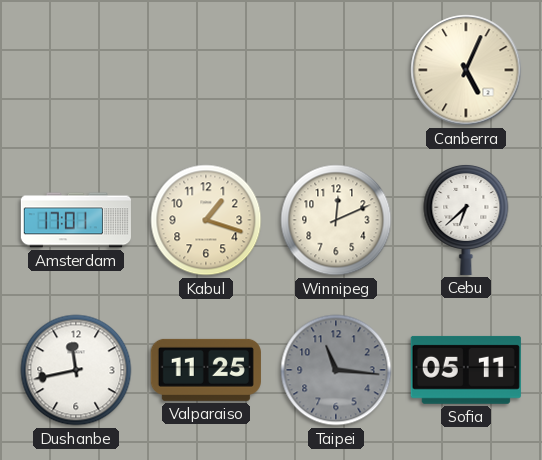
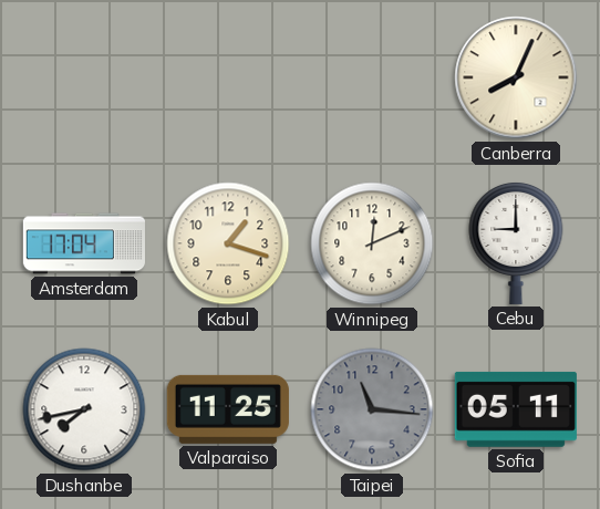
Canberra: 5:04 -> 8:04
Amsterdam: 17:01 -> 17:04
Cebu: 6:38 -> 9:00
Dushanbe: 11:43 -> 7:43
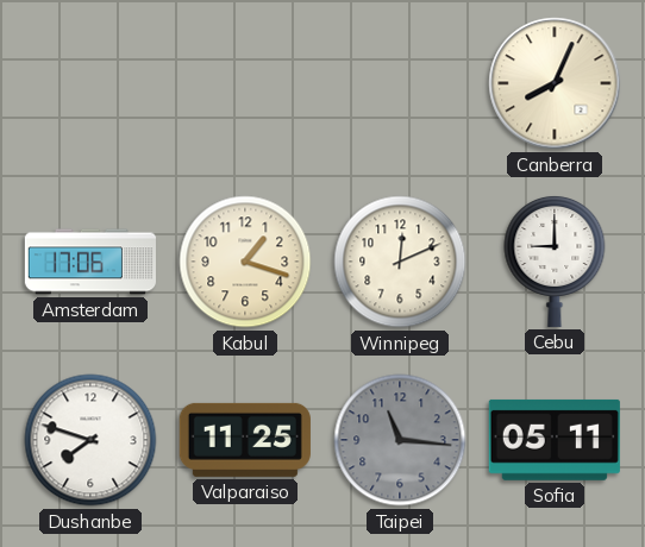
Amsterdam: 17:04 -> 17:06
Dushanbe: 7:43 -> 7:48
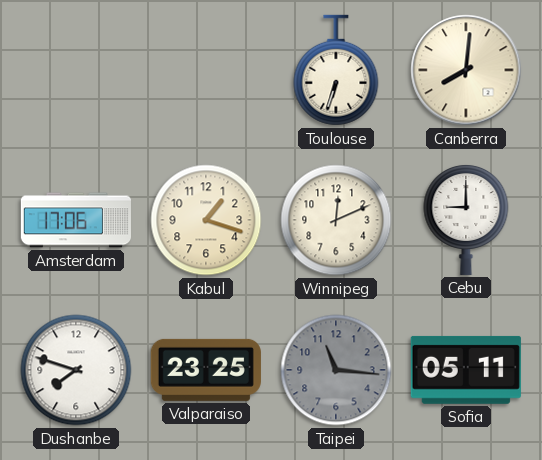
Toulouse: none -> 6:33
Canberra: 8:04 -> 8:01
Valparaiso: 11:25 -> 23:25
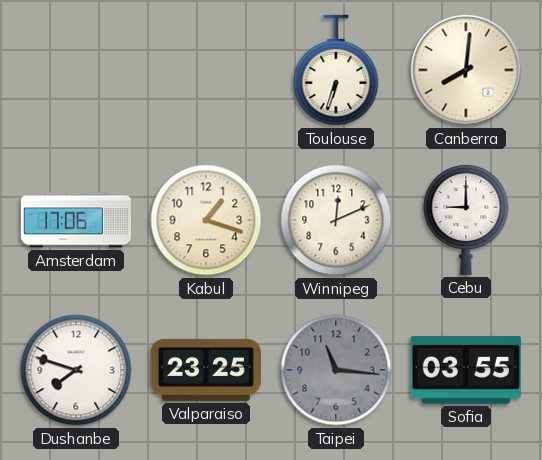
Sofia: 05:11 -> 03:55
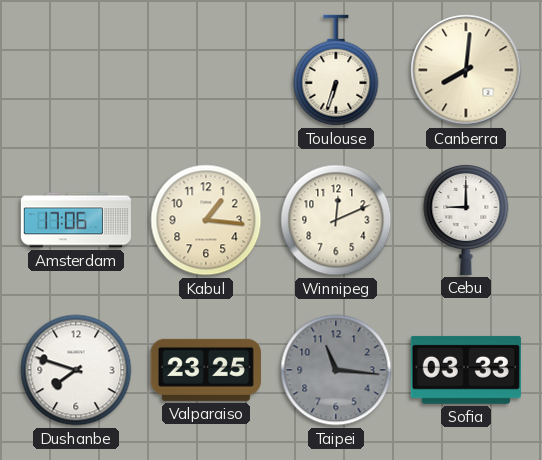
Kabul: 1:18 -> 1:16
Sofia: 03:55 -> 03:33
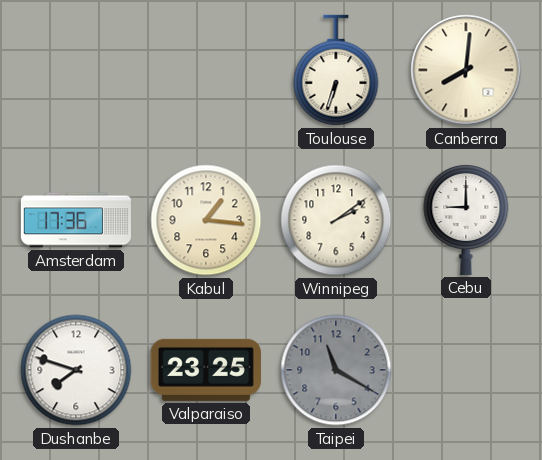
Amsterdam: 17:06 -> 17:36
Winnipeg: 12:11 -> 2:09
Taipei: 11:16 -> 11:20
Sofia: 03:33 -> none
